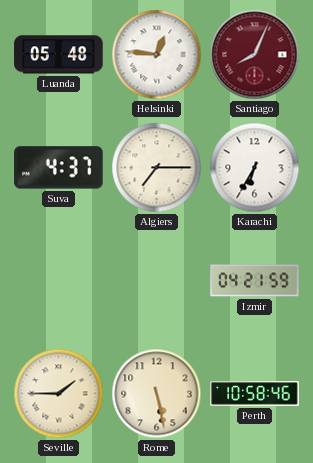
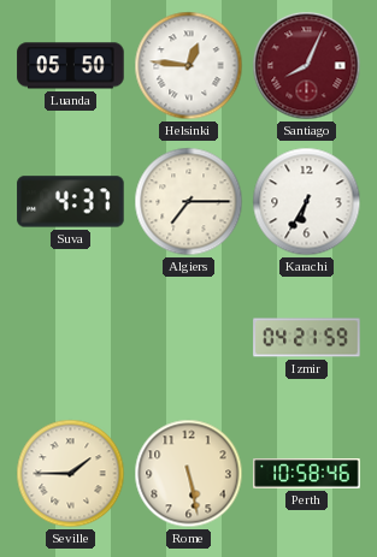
Luanda: 05:48 -> 05:50
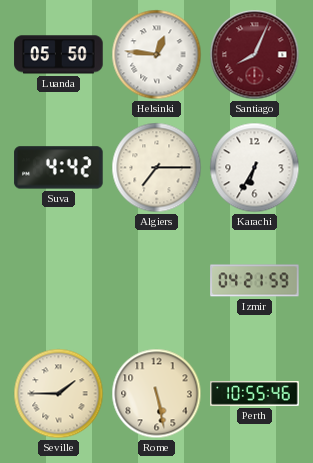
Suva: 4:37 -> 4:42
Perth: 10:58 -> 10:55
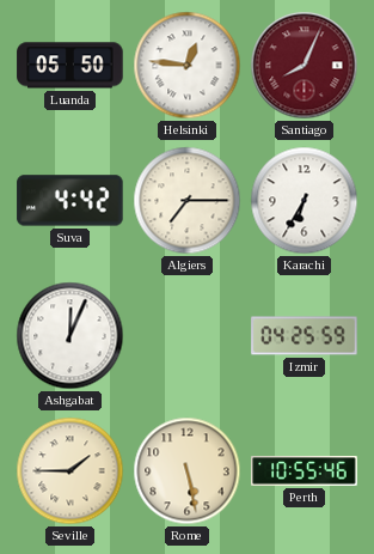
Ashgabat: none -> 12:04
Izmir: 04:21 -> 04:25
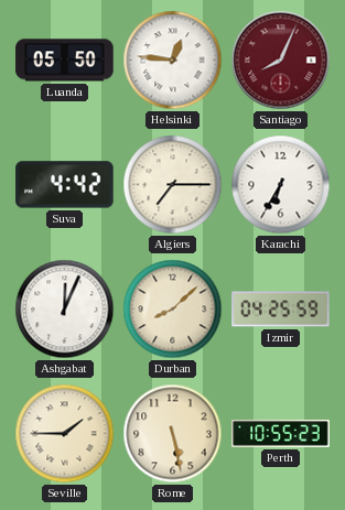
Durban: none -> 8:08
Perth: 10:55:46 -> 10:55:23
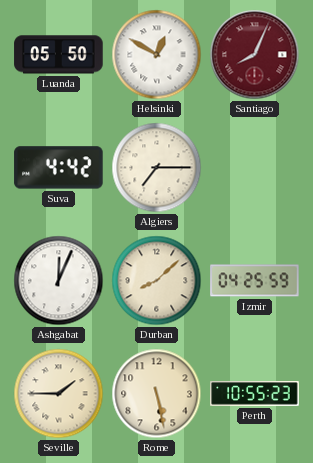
Helsinki: 12:46 -> 12:50
Karachi: 6:35 -> none
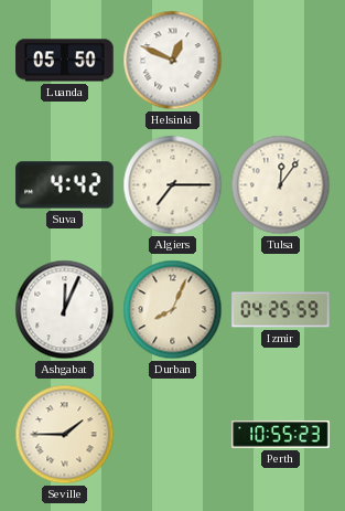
Helsinki: 12:50 -> 12:49
Santiago: 8:04 -> none
Tulsa: none -> 12:06
Durban: 8:08 -> 8:04
Rome: 5:28 -> none
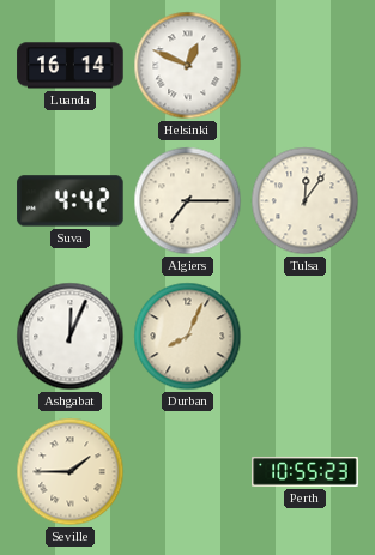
Luanda: 05:50 -> 16:14
Izmir: 04:25 -> none
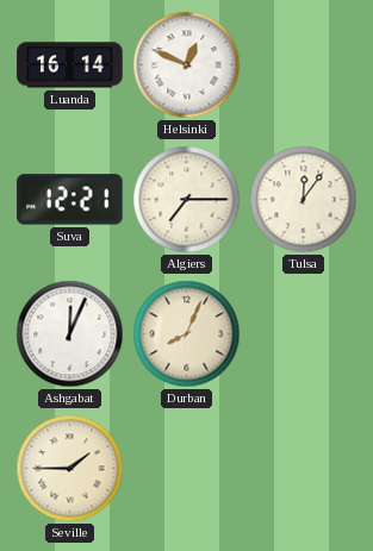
Suva: 4:42 -> 12:21
Perth: 10:55 -> none
